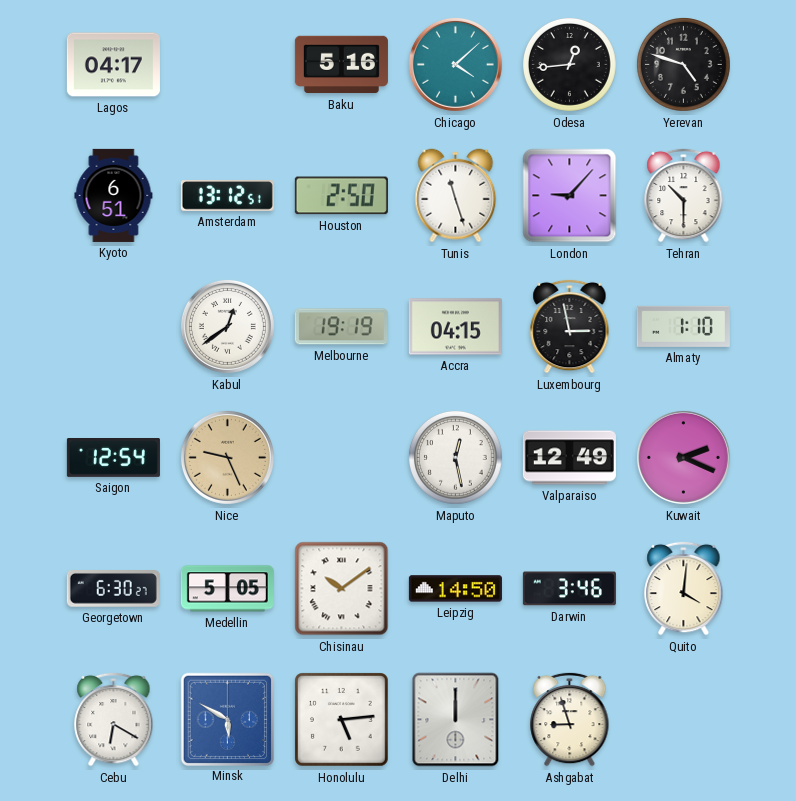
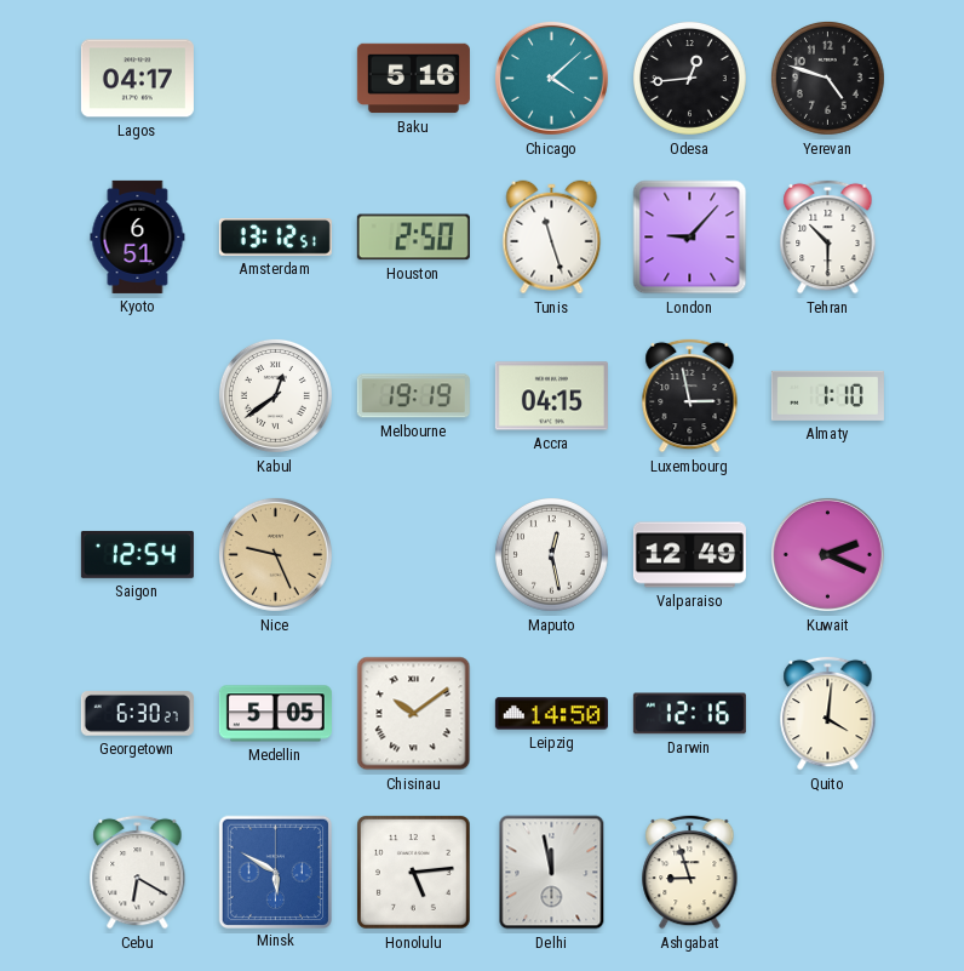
Darwin: 3:46 -> 12:16
Delhi: 12:00 -> 11:58
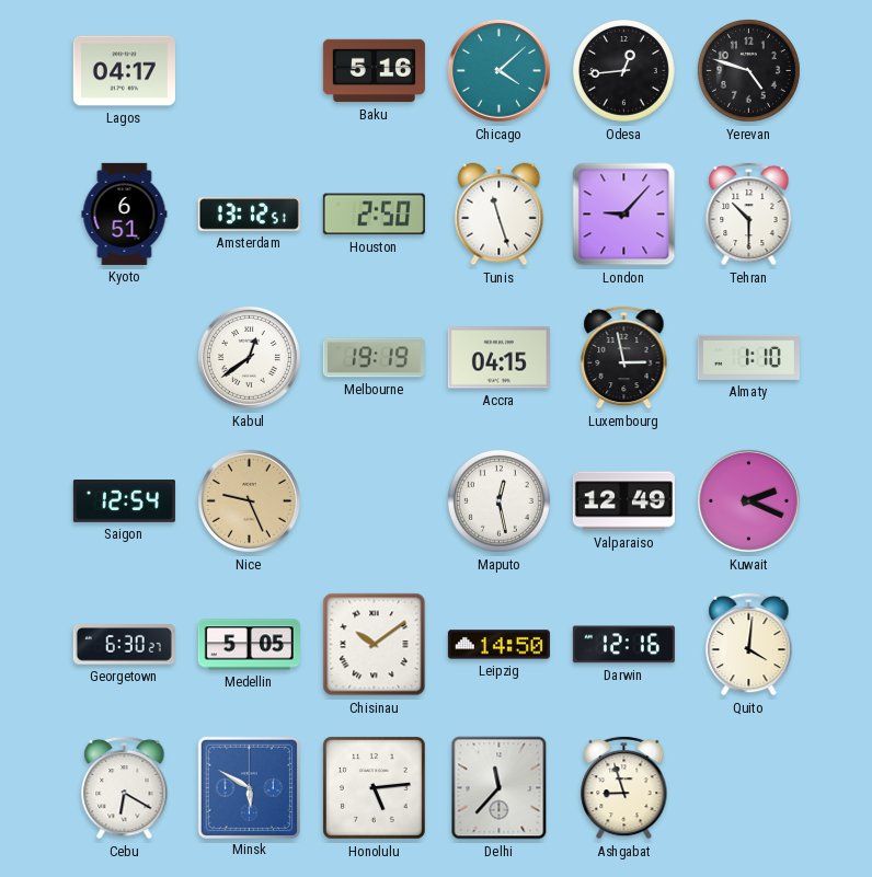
Delhi: 11:58 -> 11:37
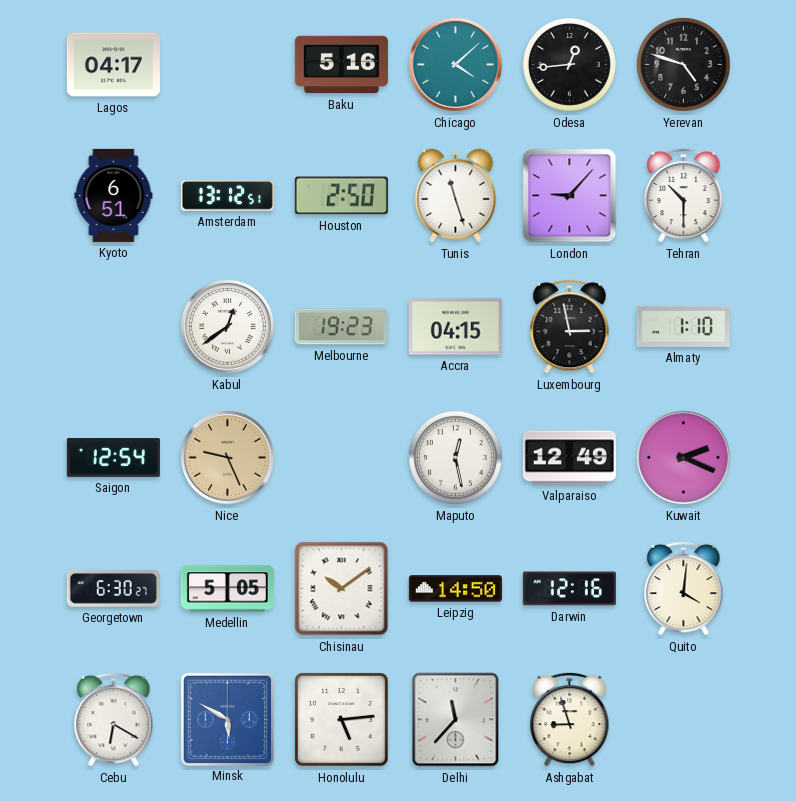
Melbourne: 19:19 -> 19:23
